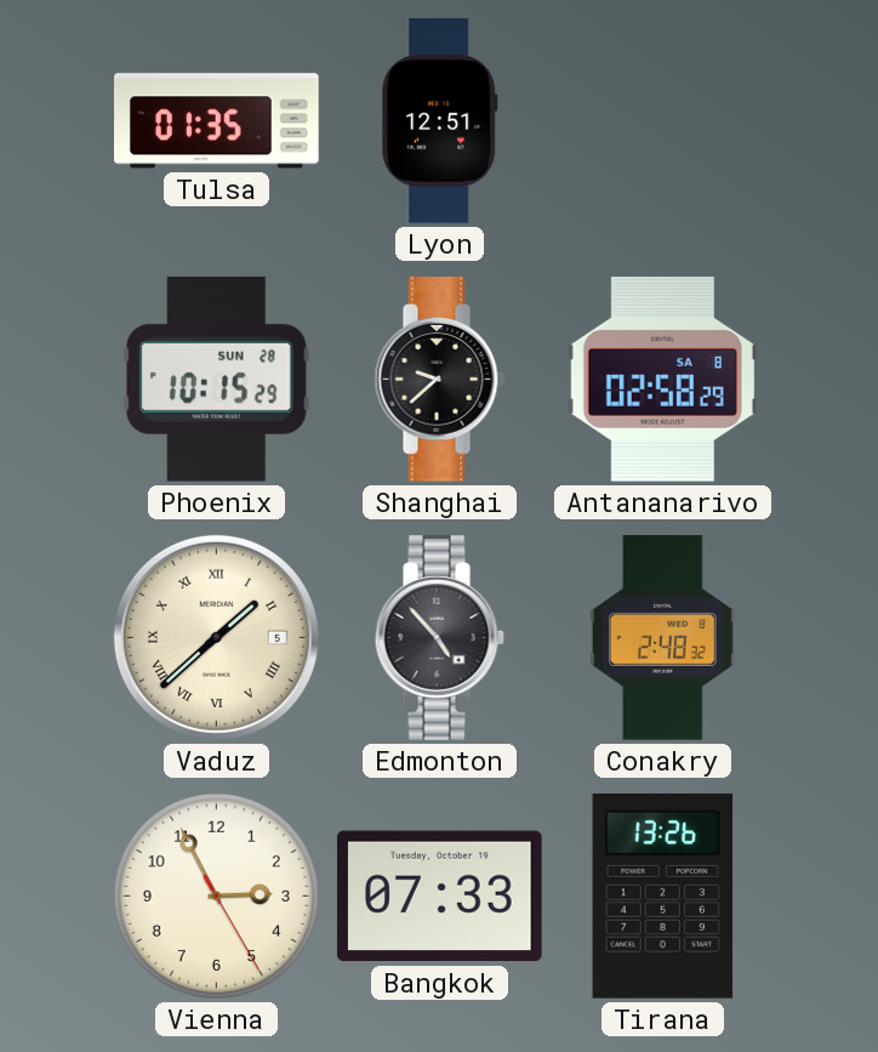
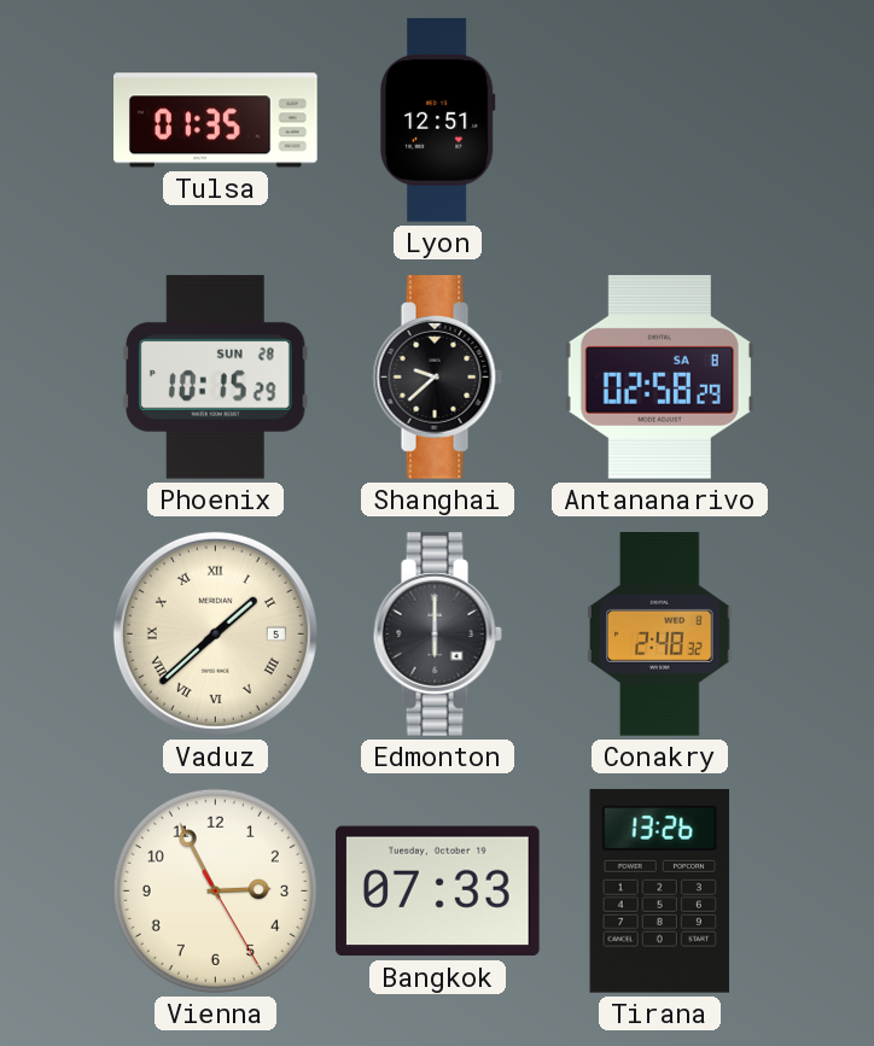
Edmonton: 4:53 -> 6:00
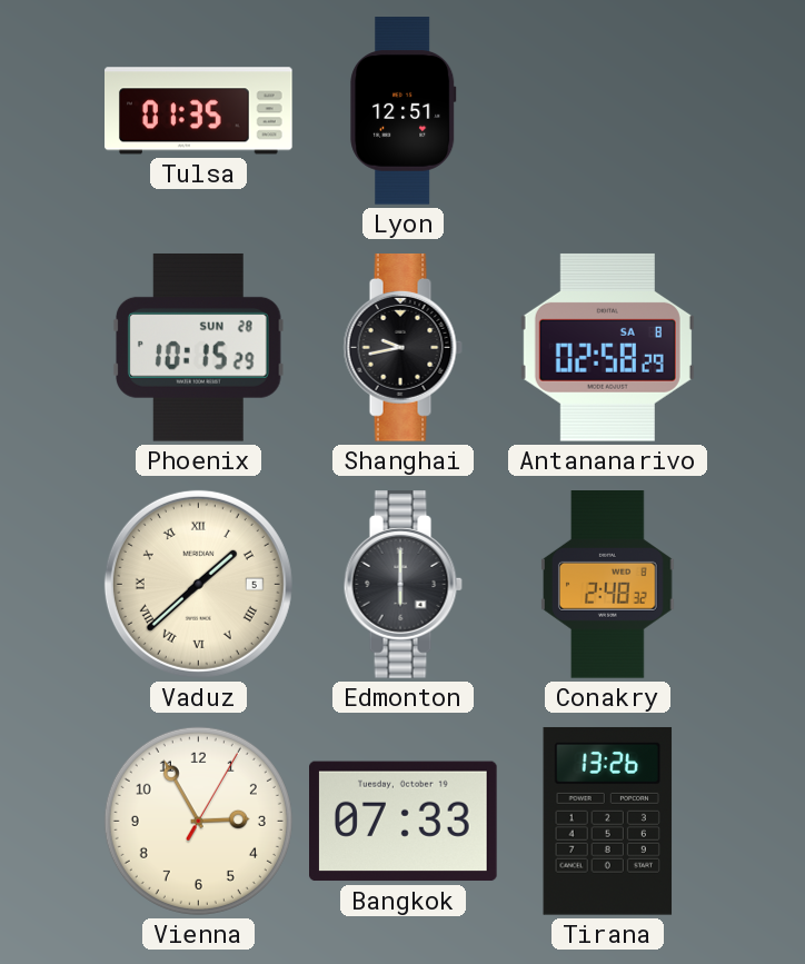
Shanghai: 9:38 -> 9:43
Vienna: 2:55:25 -> 2:55:05
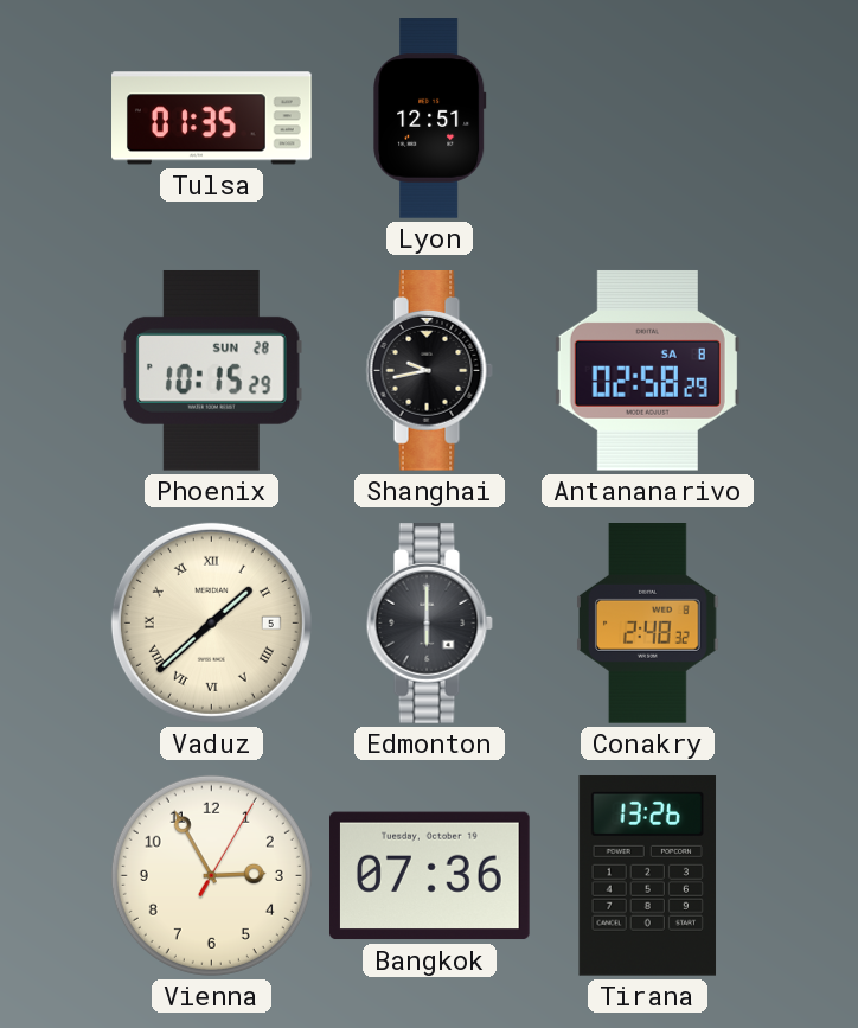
Bangkok: 07:33 -> 07:36
